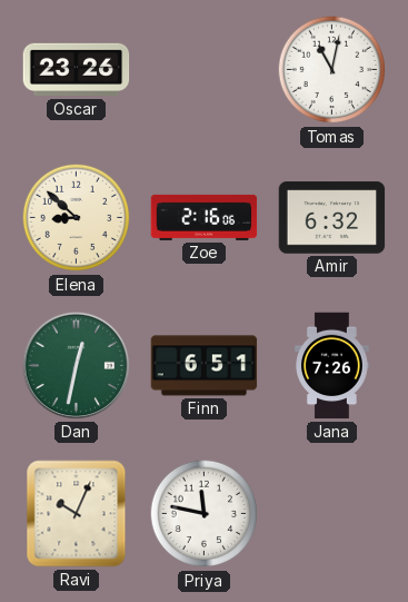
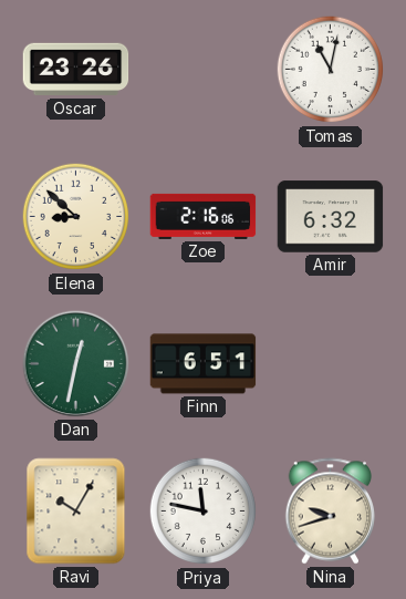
Jana: 7:26 -> none
Ravi: 10:04 -> 10:05
Nina: none -> 9:42
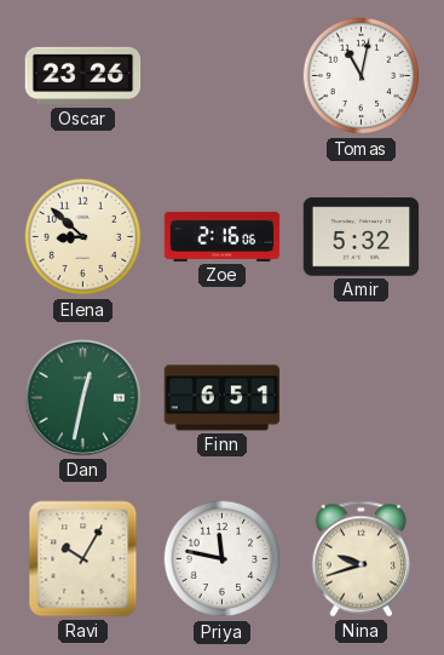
Amir: 6:32 -> 5:32
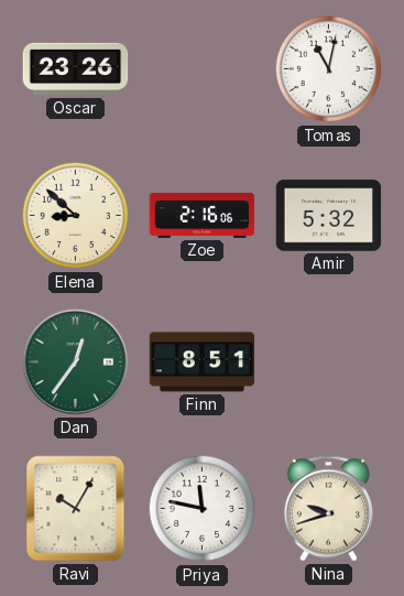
Dan: 12:32 -> 12:36
Finn: 6:51 -> 8:51
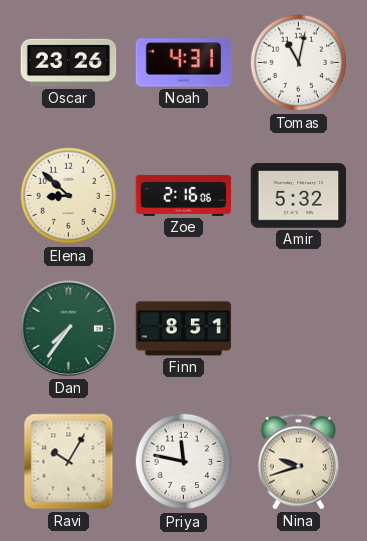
Noah: none -> 4:31
Dan: 12:36 -> 7:36
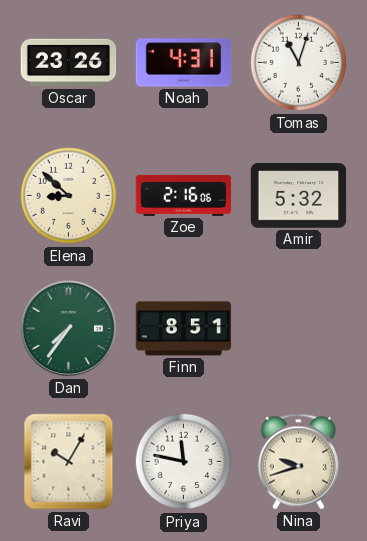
Tomas: 11:02 -> 11:03
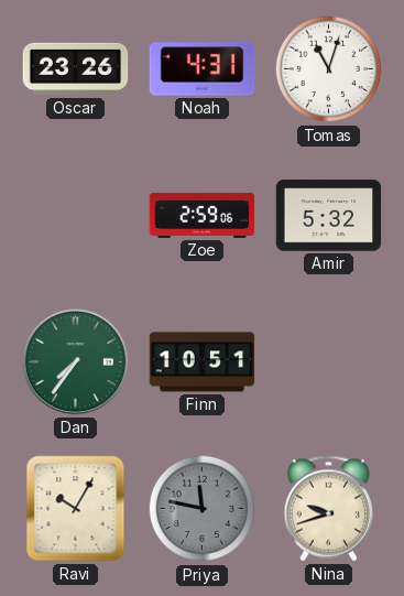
Elena: 8:52 -> none
Zoe: 2:16 -> 2:59
Finn: 8:51 -> 10:51
Priya dial: white -> grey
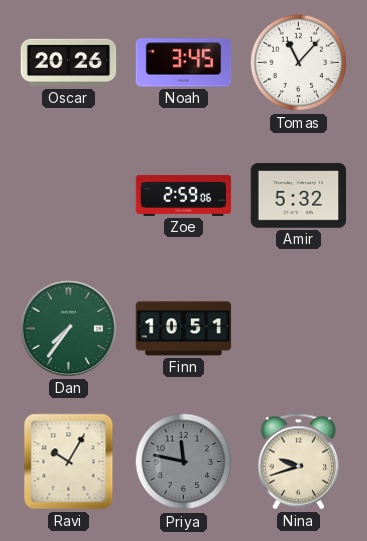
Oscar: 23:26 -> 20:26
Noah: 4:31 -> 3:45
Tomas: 11:03 -> 11:07
